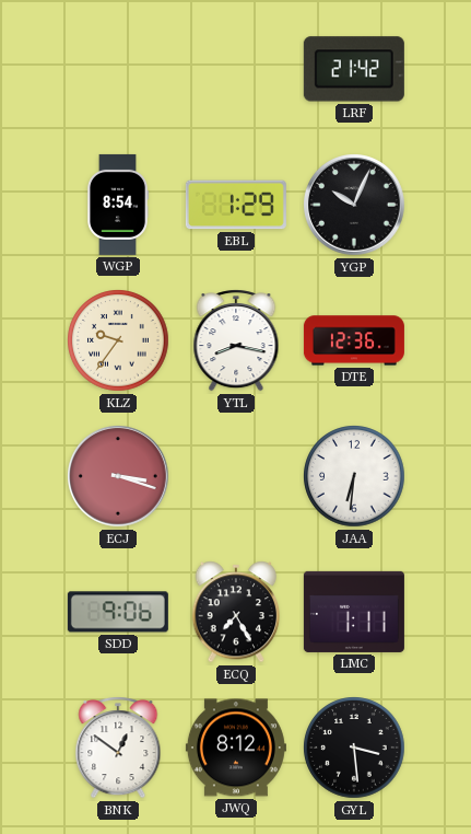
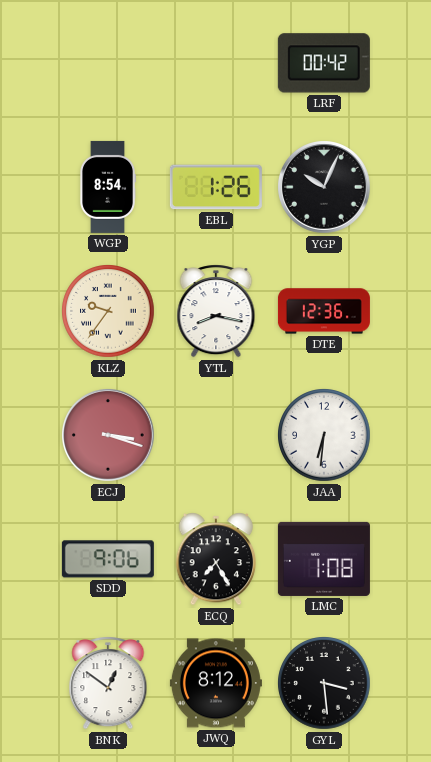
LRF: 21:42 -> 00:42
EBL: 1:29 -> 1:26
LMC: 1:11 -> 1:08
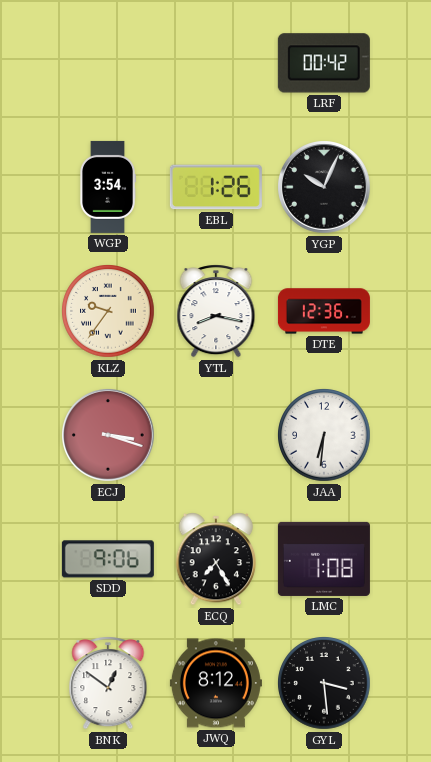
WGP: 8:54 -> 3:54
